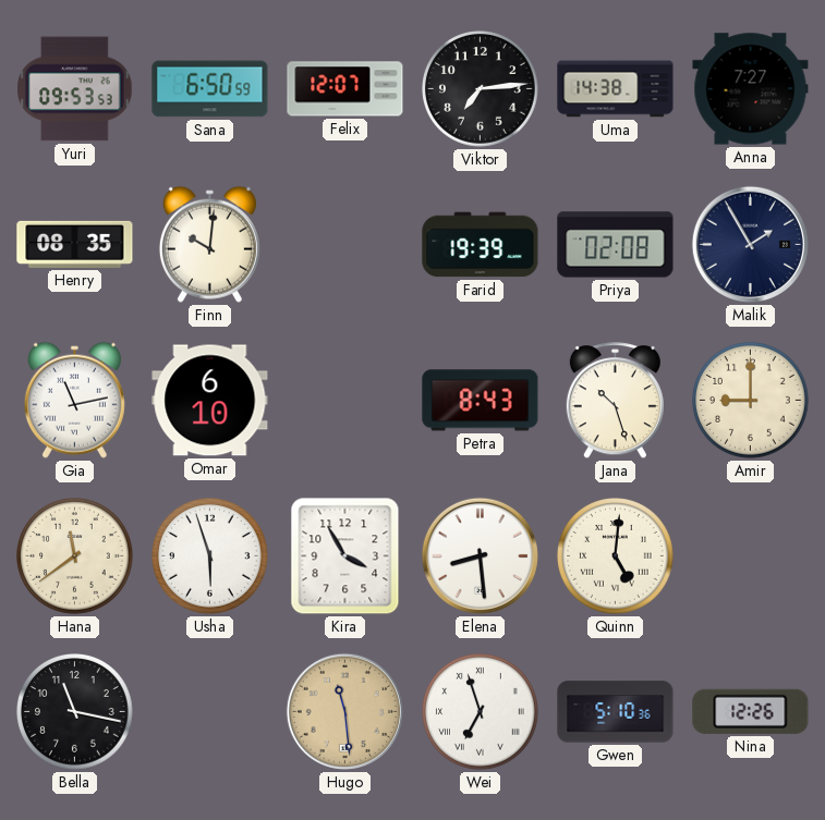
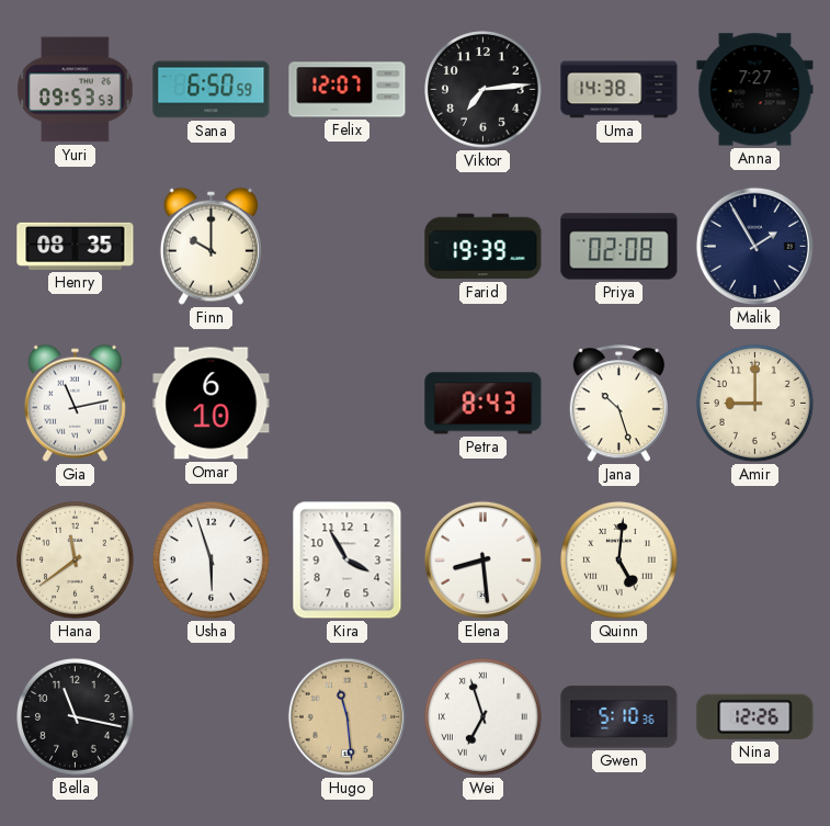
Finn: 10:01 -> 10:00
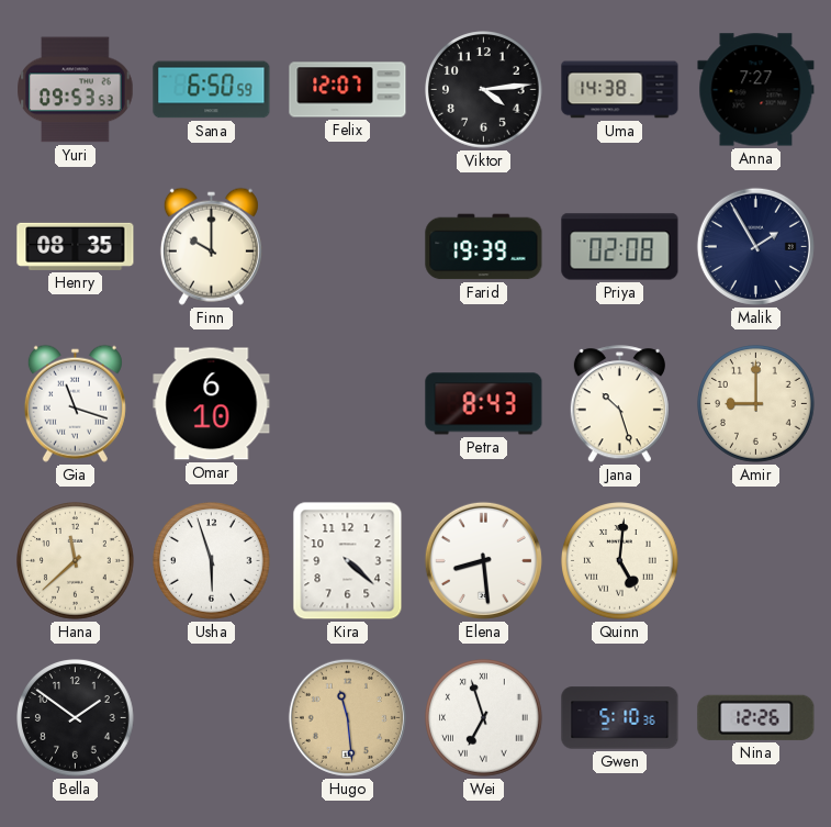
Viktor: 7:14 -> 4:14
Gia: 11:13 -> 11:18
Hana: 11:39 -> 11:38
Kira: 3:55 -> 4:22
Bella: 11:17 -> 1:51
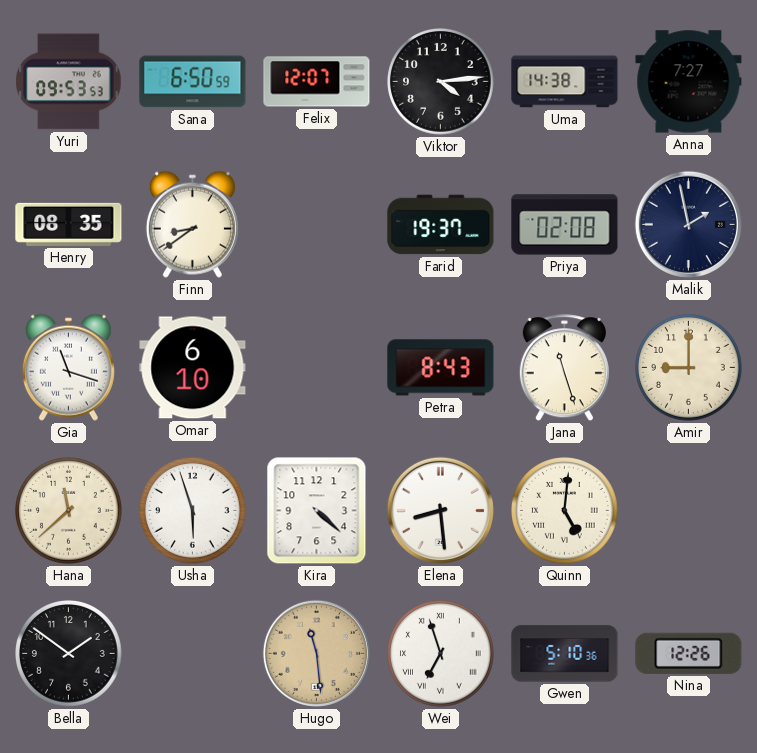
Finn: 10:00 -> 8:39
Farid: 19:39 -> 19:37
Malik: 1:55 -> 1:58
Jana: 10:27 -> 11:27
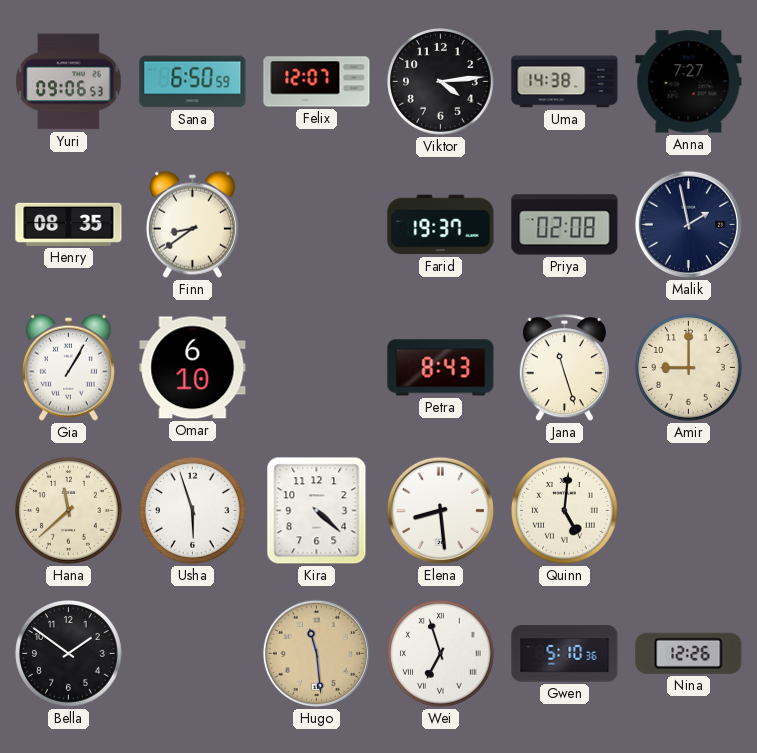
Yuri: 09:53 -> 09:06
Gia: 11:18 -> 1:05
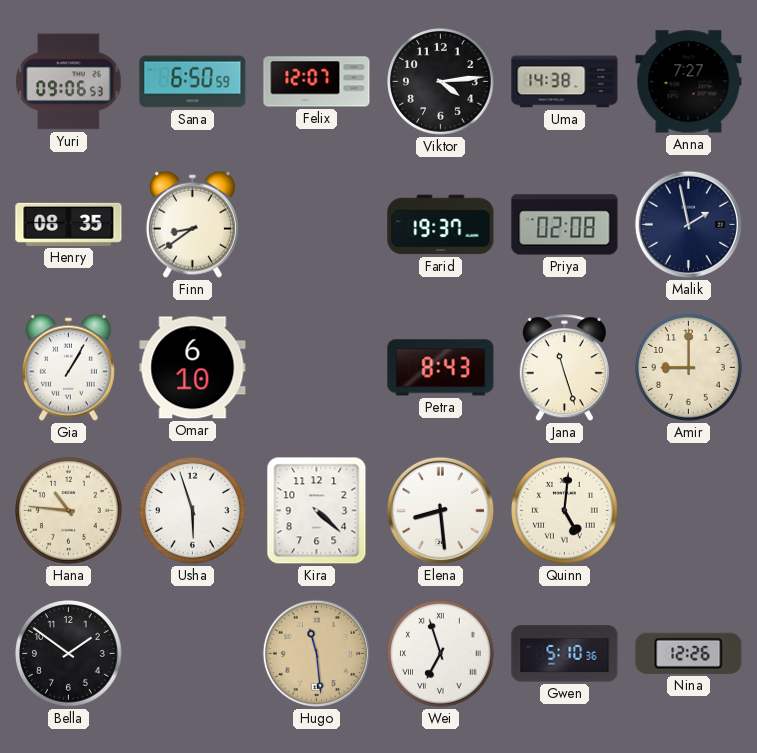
Hana: 11:38 -> 10:46
